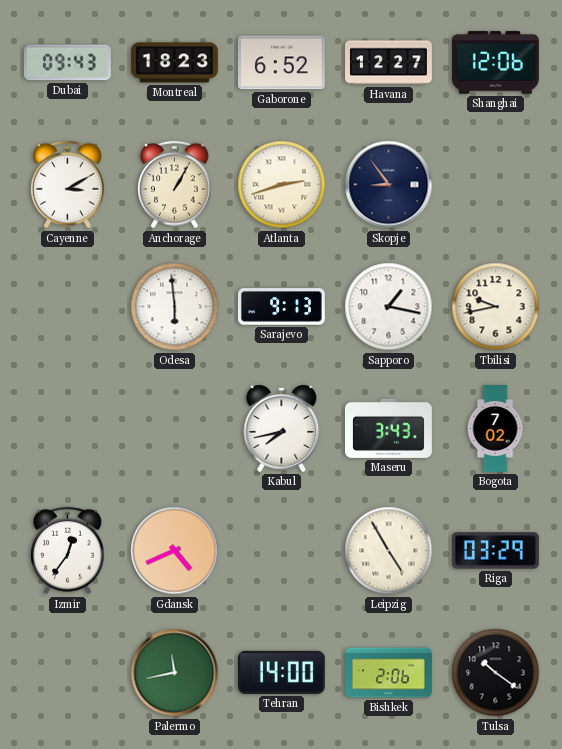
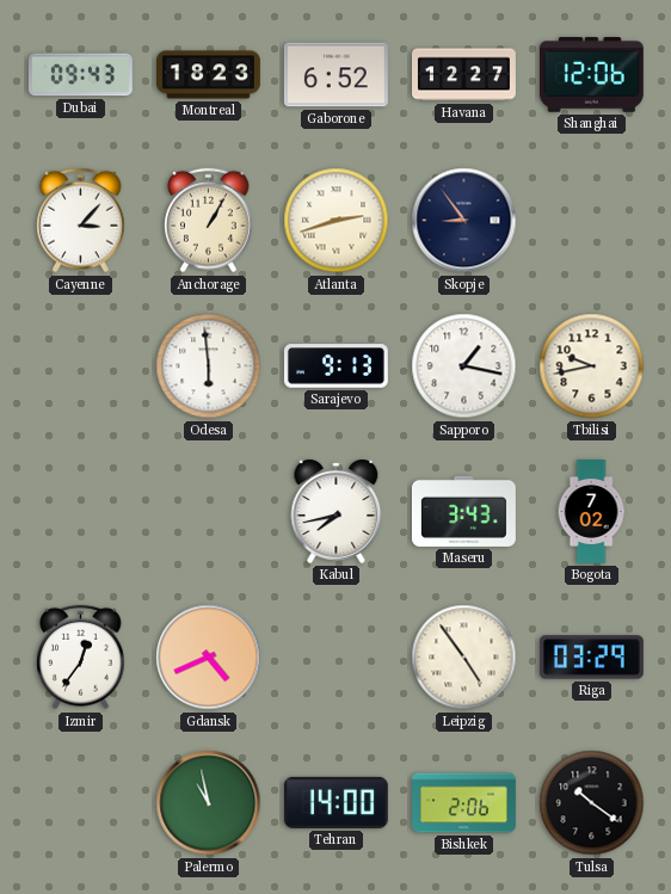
Cayenne: 3:10 -> 3:07
Leipzig: 4:55 -> 4:54
Palermo: 11:43 -> 10:58
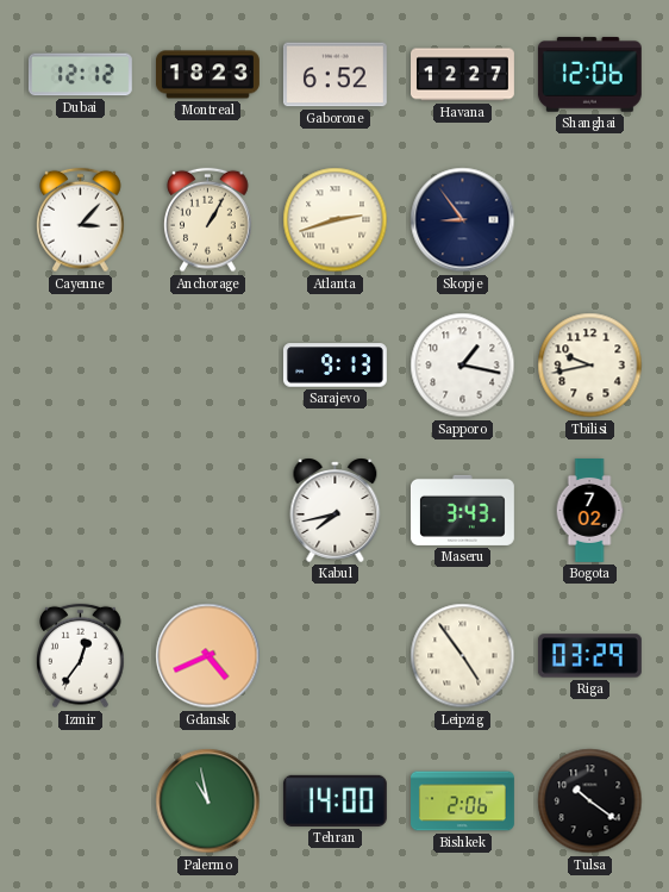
Dubai: 09:43 -> 12:12
Odesa: 5:59 -> none
